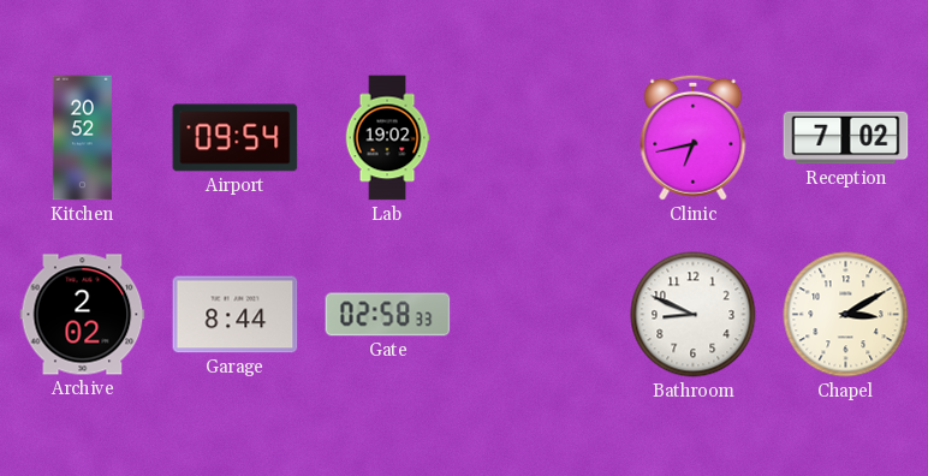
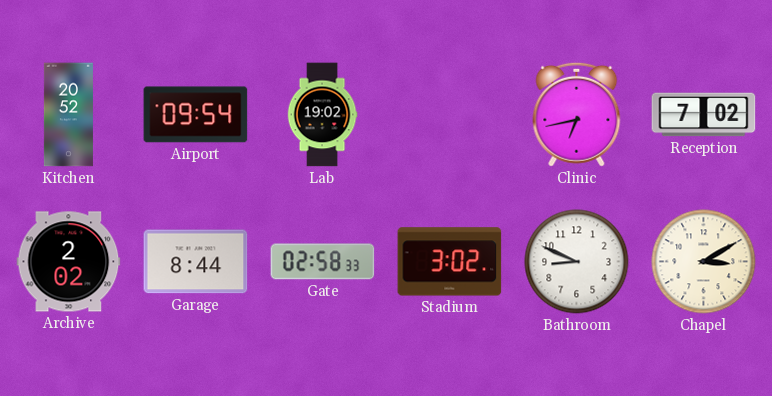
Stadium: none -> 3:02
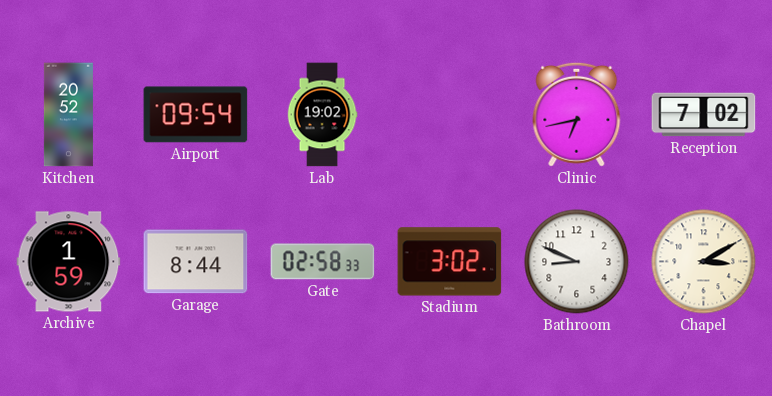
Archive: 2:02 -> 1:59
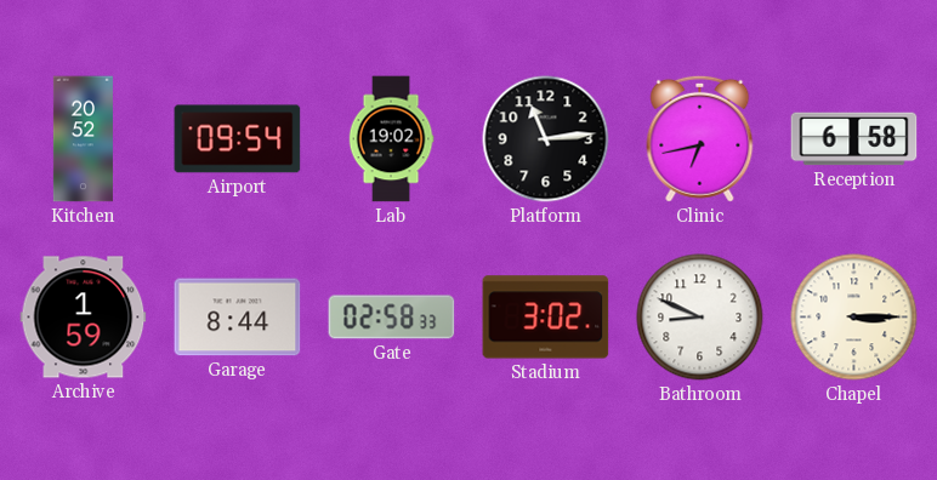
Platform: none -> 11:14
Reception: 7:02 -> 6:58
Chapel: 3:10 -> 3:15
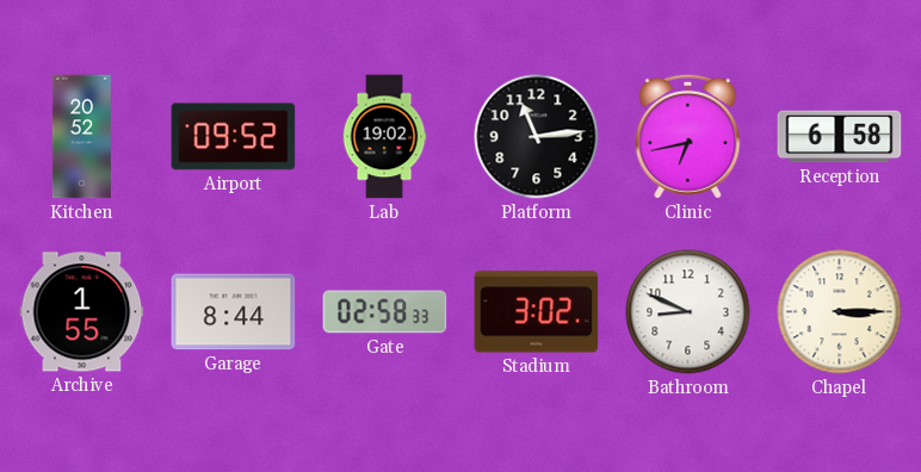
Airport: 09:54 -> 09:52
Archive: 1:59 -> 1:55
